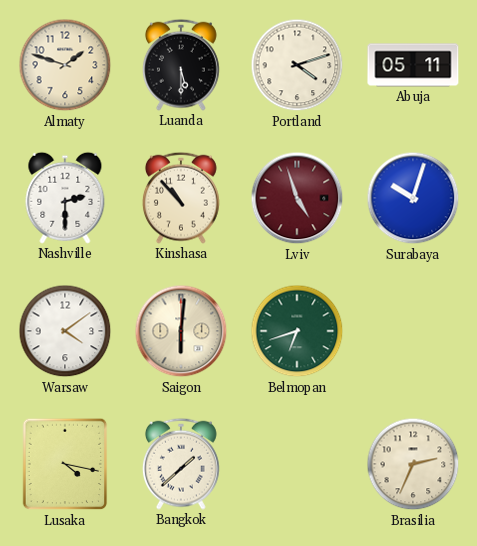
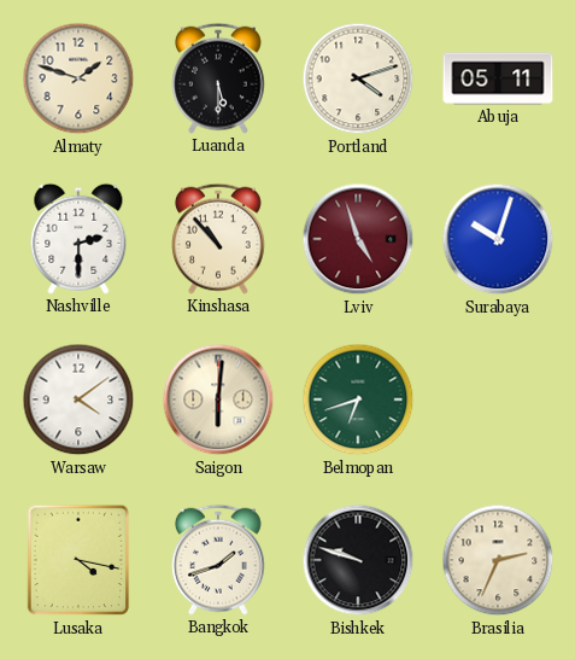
Bangkok: 1:38 -> 1:42
Bishkek: none -> 9:48
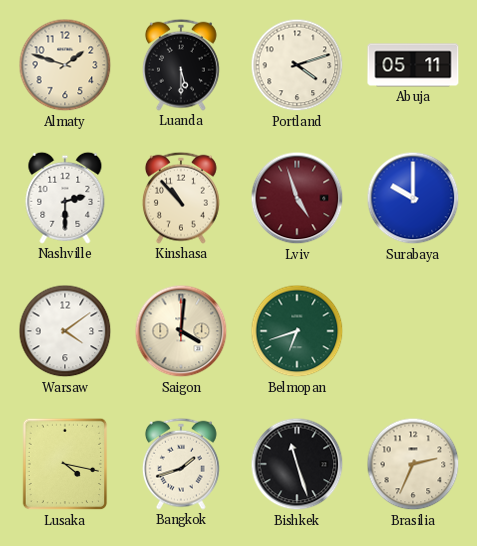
Surabaya: 10:03 -> 10:00
Saigon: 6:01 -> 4:01
Bishkek: 9:48 -> 11:27
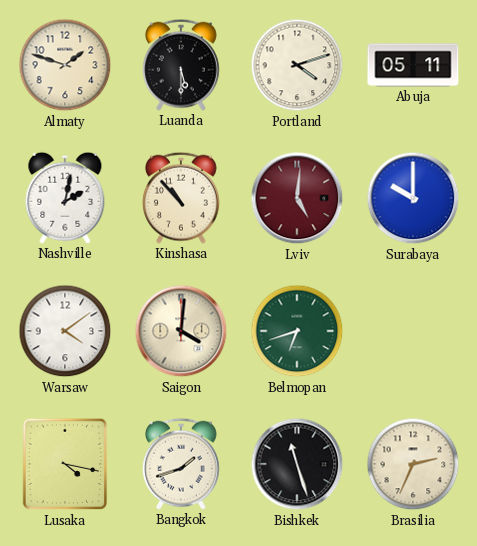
Nashville: 2:30 -> 2:02
Lviv: 4:57 -> 5:01
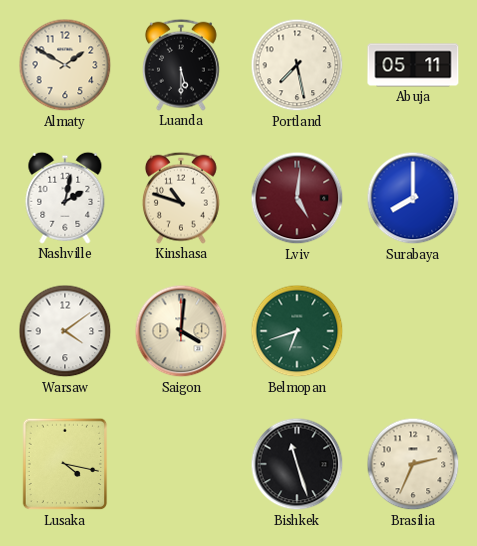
Almaty: 1:48 -> 1:50
Portland: 4:12 -> 7:28
Kinshasa: 10:53 -> 10:48
Surabaya: 10:00 -> 8:00
Bangkok: 1:42 -> none
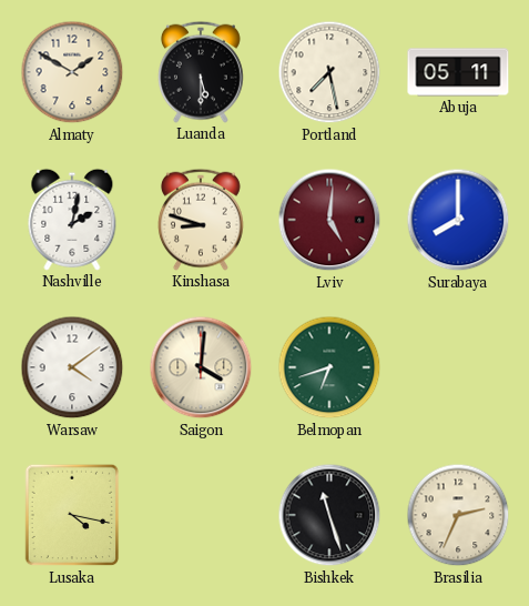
Kinshasa: 10:48 -> 8:48
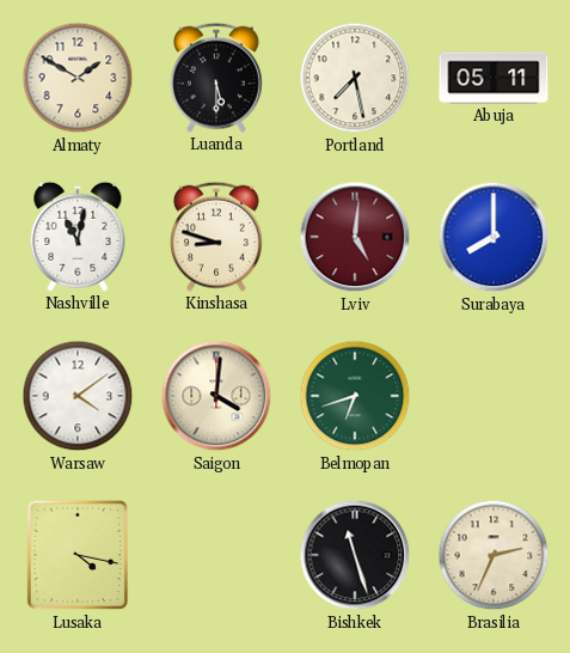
Nashville: 2:02 -> 11:02
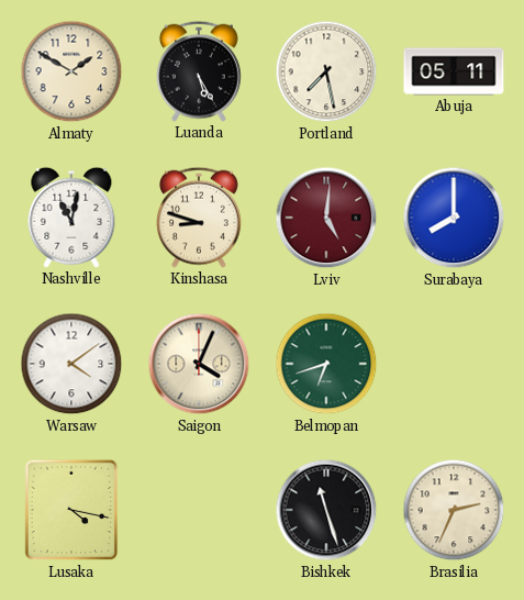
Luanda: 5:30 -> 5:25
Saigon: 4:01 -> 4:04
